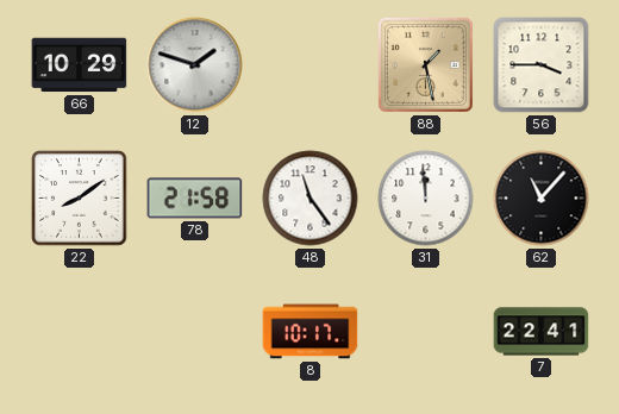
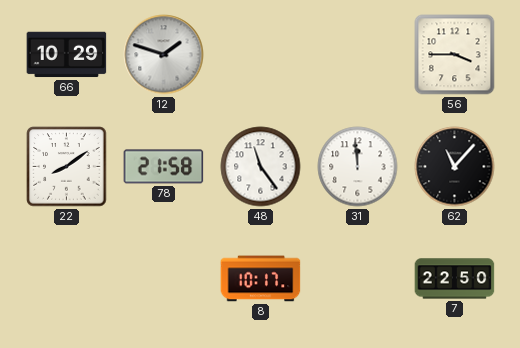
88: 1:28 -> none
7: 22:41 -> 22:50
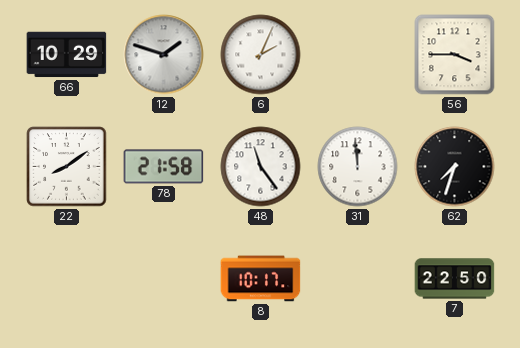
6: none -> 2:04
62: 11:07 -> 7:33
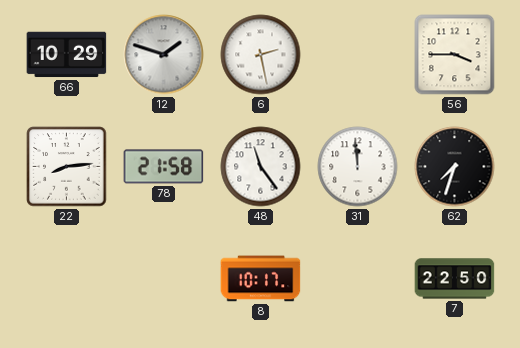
6: 2:04 -> 2:28
22: 8:09 -> 8:14
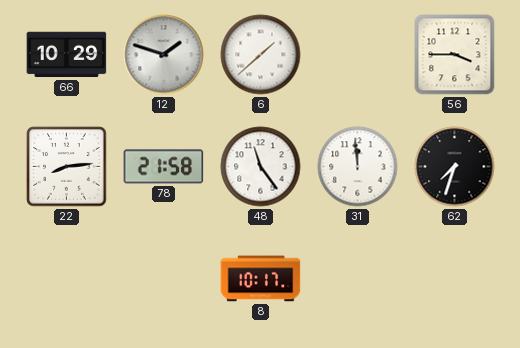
6: 2:28 -> 1:38
7: 22:50 -> none
